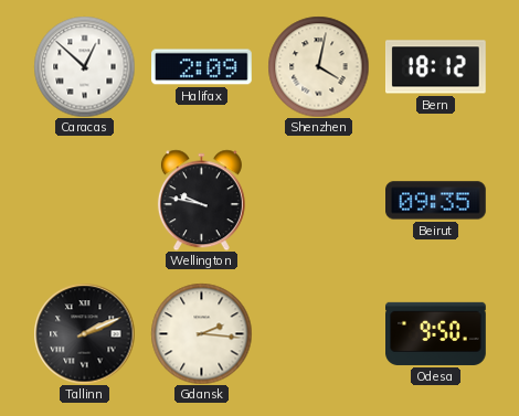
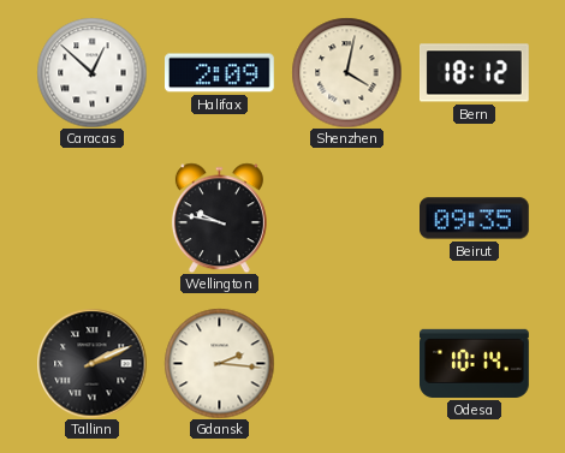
Odesa: 9:50 -> 10:14
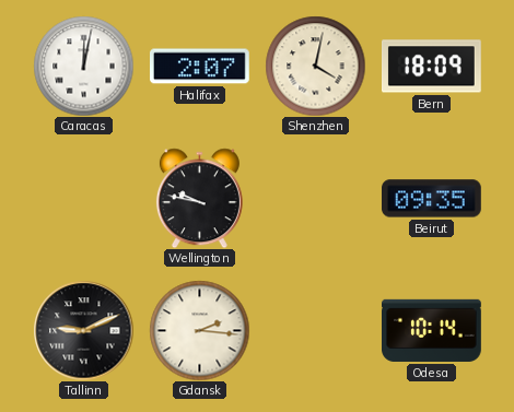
Caracas: 12:52 -> 12:02
Halifax: 2:09 -> 2:07
Bern: 18:12 -> 18:09
Tallinn: 2:11 -> 9:11
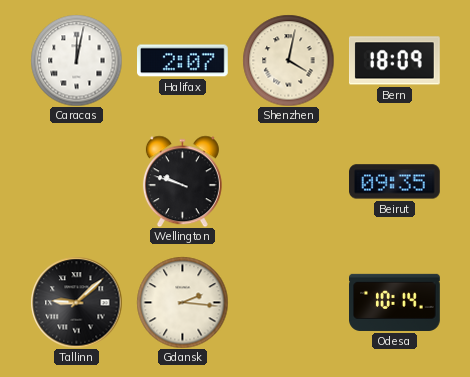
Wellington: 9:47 -> 9:48
Tallinn: 9:11 -> 9:08
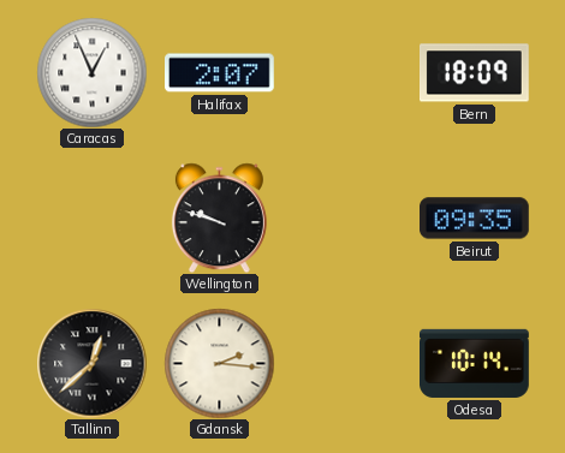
Caracas: 12:02 -> 12:56
Shenzhen: 4:02 -> none
Tallinn: 9:08 -> 12:38
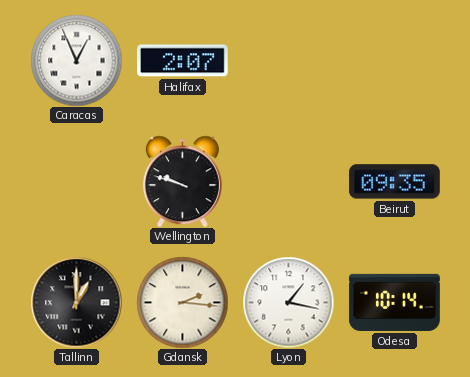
Bern: 18:09 -> none
Tallinn: 12:38 -> 1:00
Lyon: none -> 1:17
